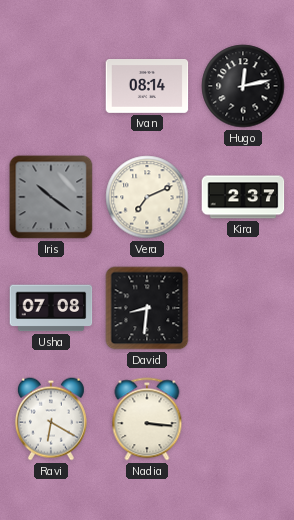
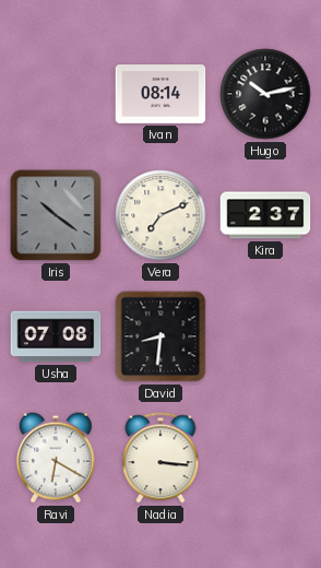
Hugo: 12:13 -> 10:13
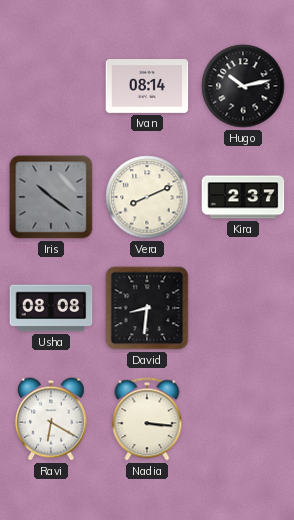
Vera: 7:11 -> 8:11
Usha: 07:08 -> 08:08
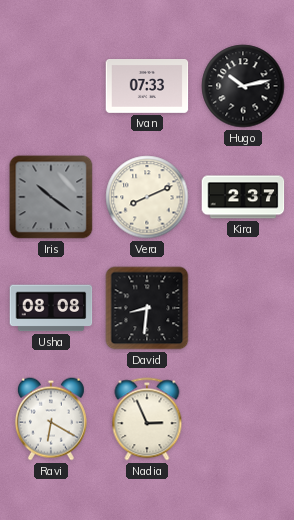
Ivan: 08:14 -> 07:33
Nadia: 3:16 -> 2:56
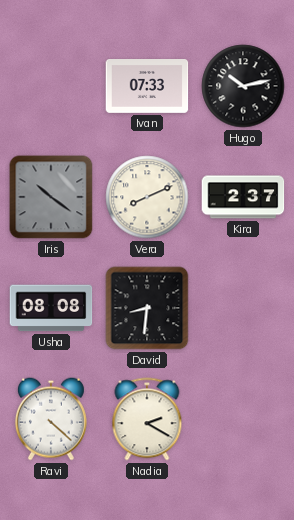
Ravi: 6:20 -> 4:22
Nadia: 2:56 -> 2:20
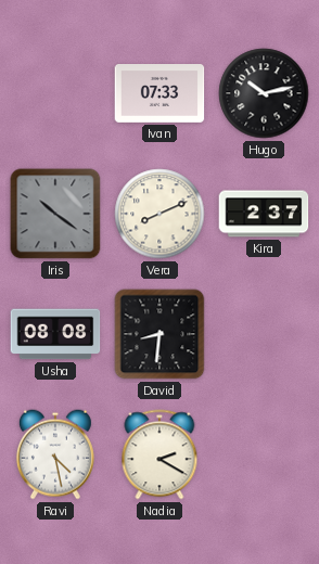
Ravi: 4:22 -> 4:28
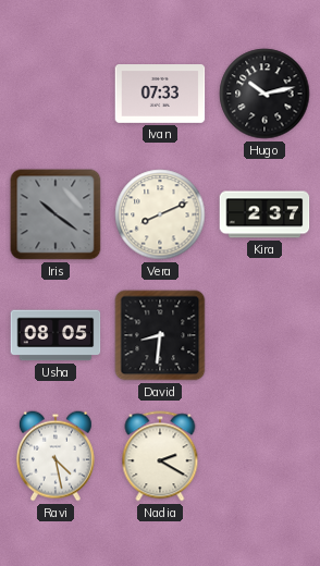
Usha: 08:08 -> 08:05
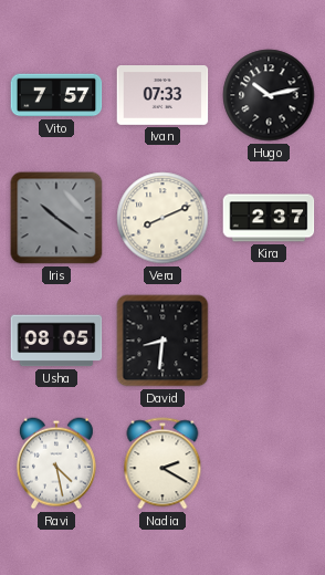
Vito: none -> 7:57
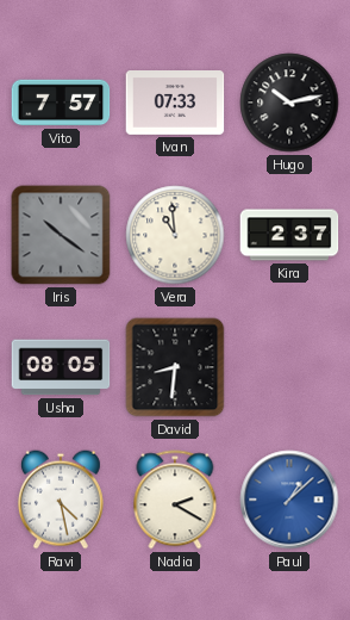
Vera: 8:11 -> 10:59
Paul: none -> 1:08
